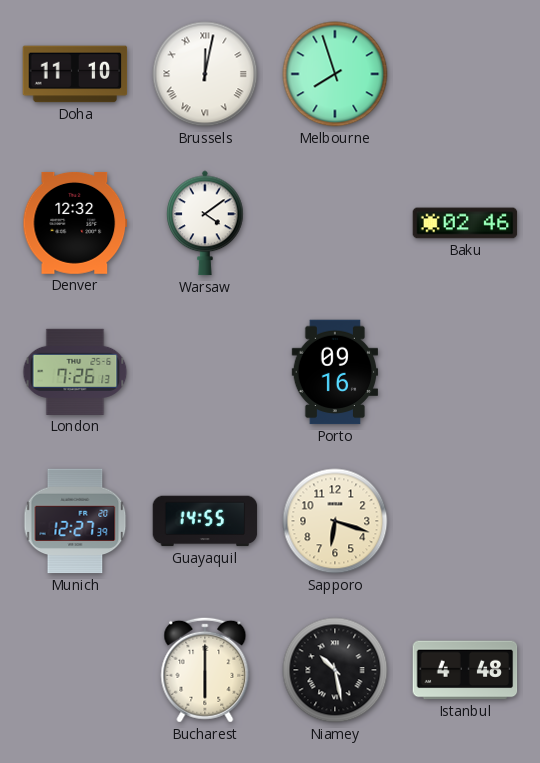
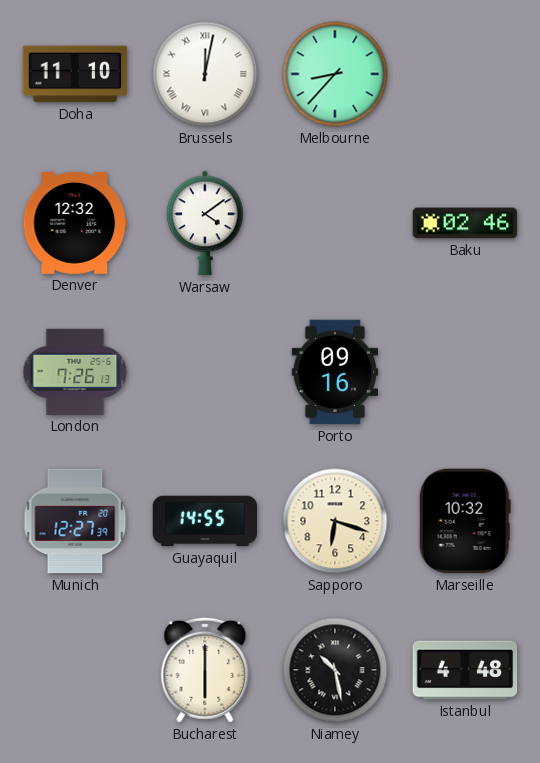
Melbourne: 7:57 -> 8:37
Marseille: none -> 10:32
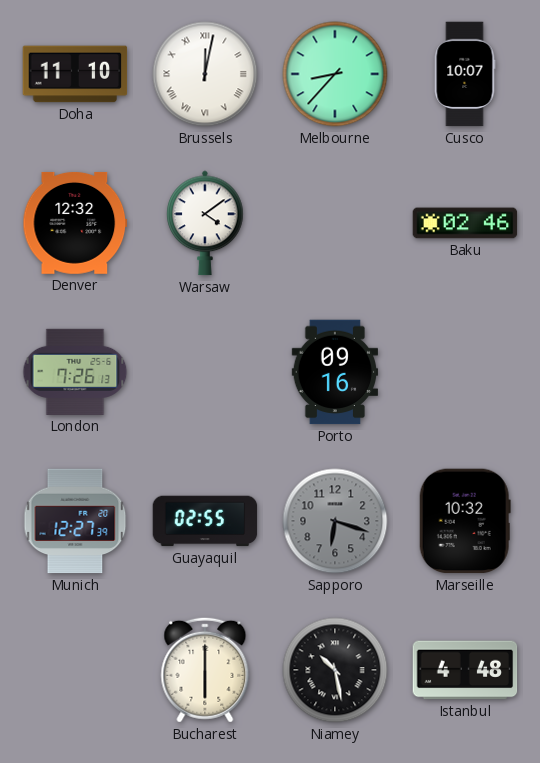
Cusco: none -> 10:07
Guayaquil: 14:55 -> 02:55
Sapporo dial: cream -> grey
